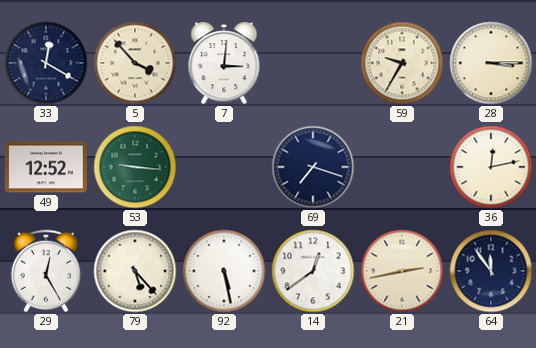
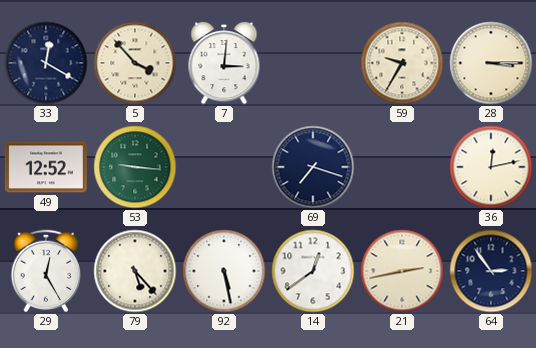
64: 11:54 -> 2:54
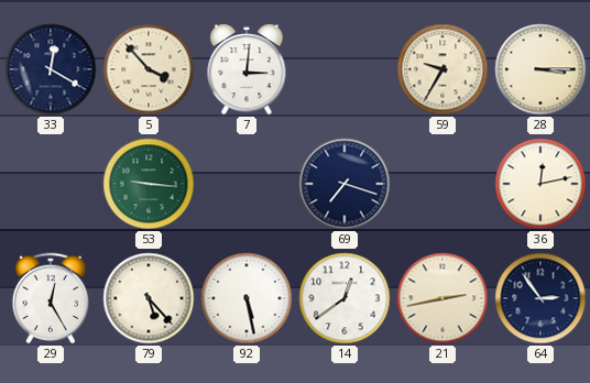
49: 12:52 -> none
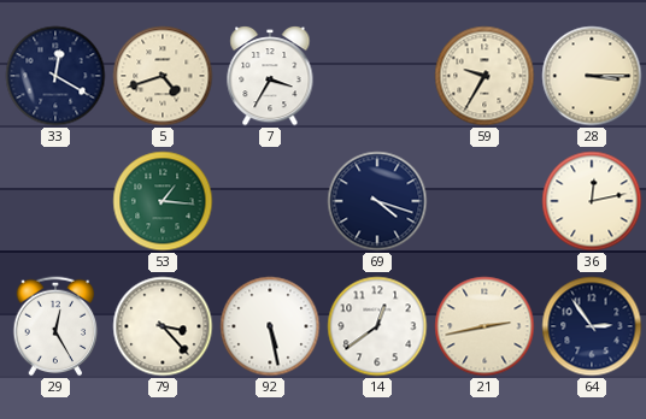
5: 3:53 -> 4:42
7: 3:01 -> 3:35
53: 9:16 -> 1:16
69: 7:18 -> 4:18
79: 5:23 -> 3:23
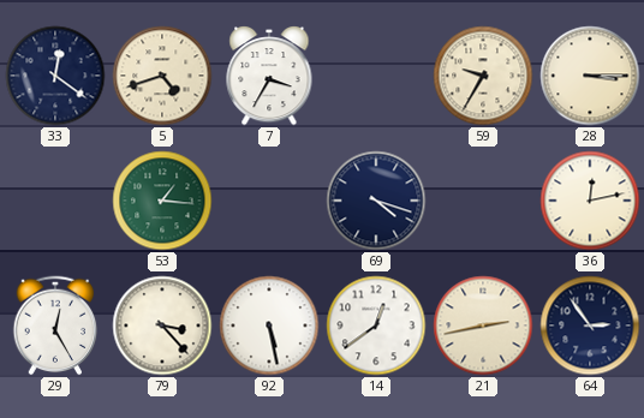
33: 12:20 -> 12:21
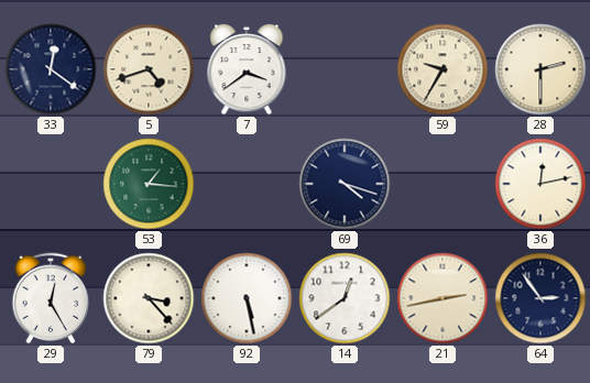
7: 3:35 -> 3:39
28: 3:15 -> 2:30
